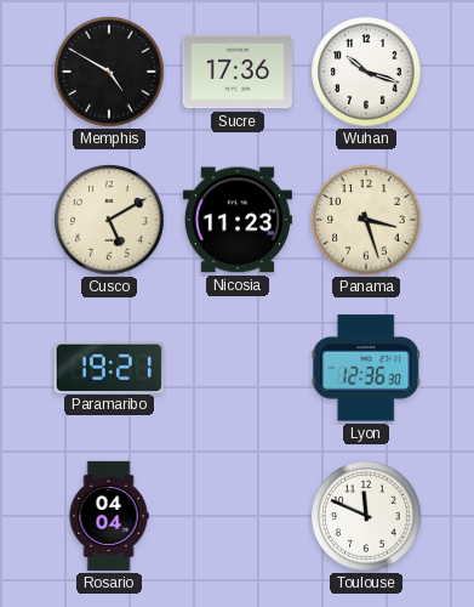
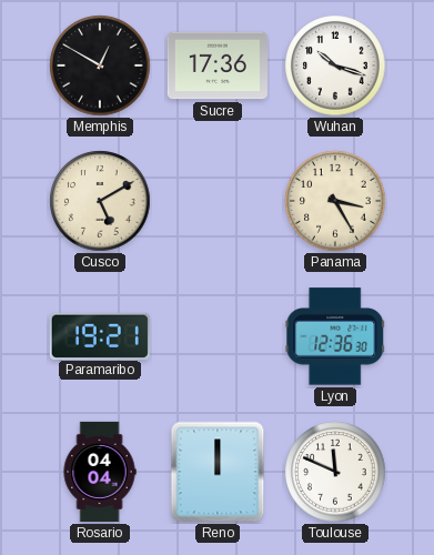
Memphis: 4:50 -> 12:50
Nicosia: 11:23 -> none
Panama: 3:27 -> 3:25
Reno: none -> 12:00
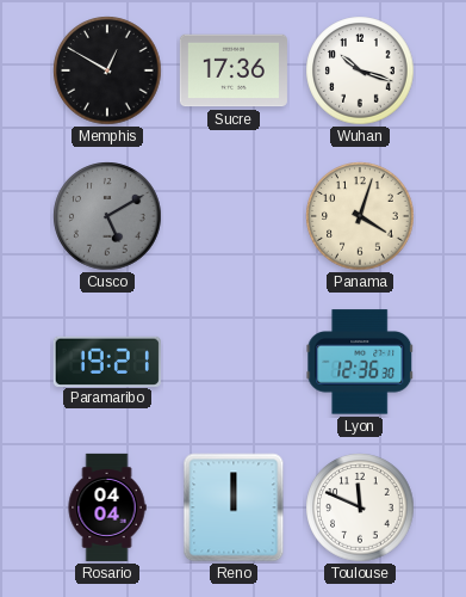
Cusco dial: cream -> grey
Panama: 3:25 -> 4:03
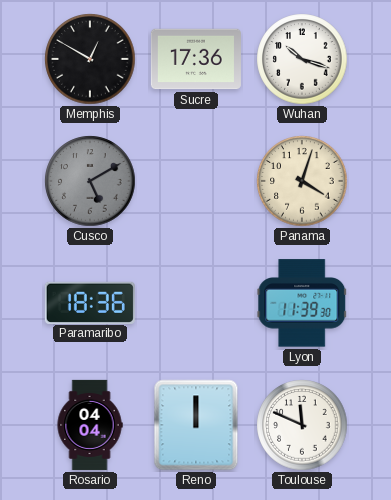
Paramaribo: 19:21 -> 18:36
Lyon: 12:36 -> 11:39
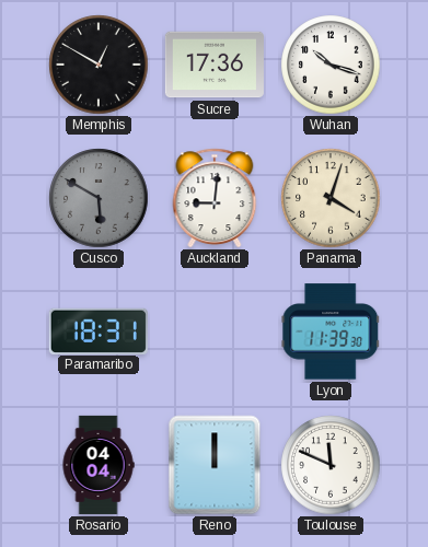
Cusco: 5:10 -> 5:50
Auckland: none -> 9:01
Paramaribo: 18:36 -> 18:31
